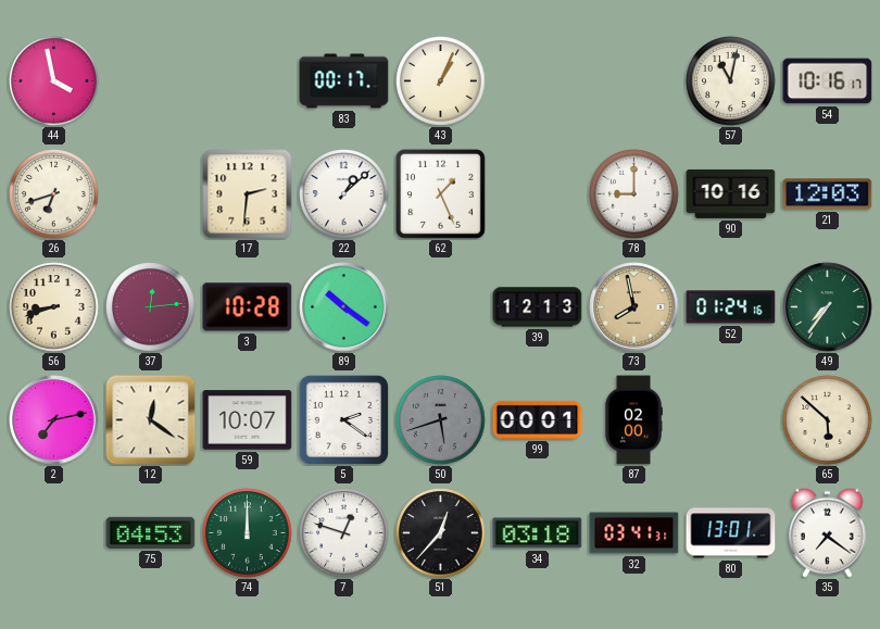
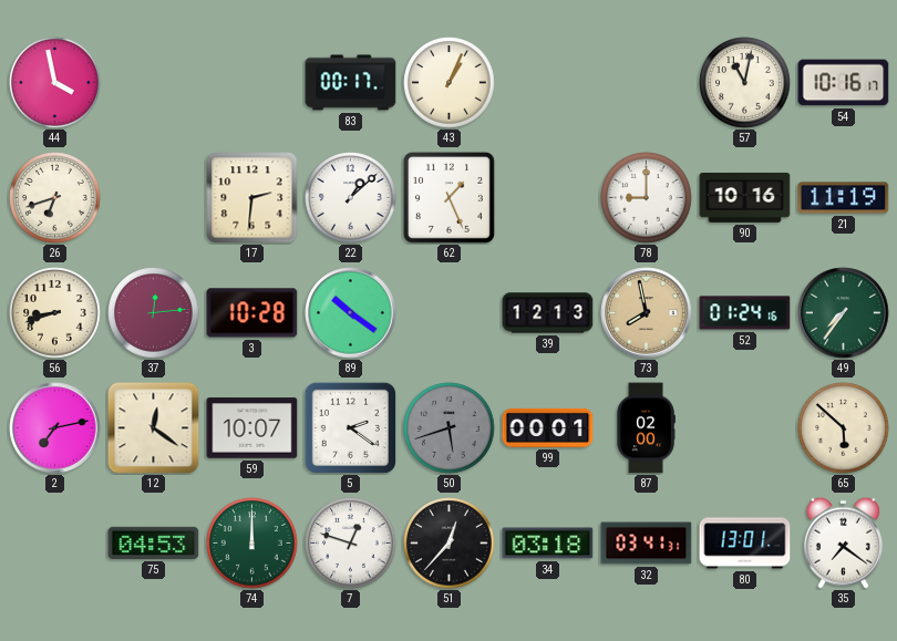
21: 12:03 -> 11:19
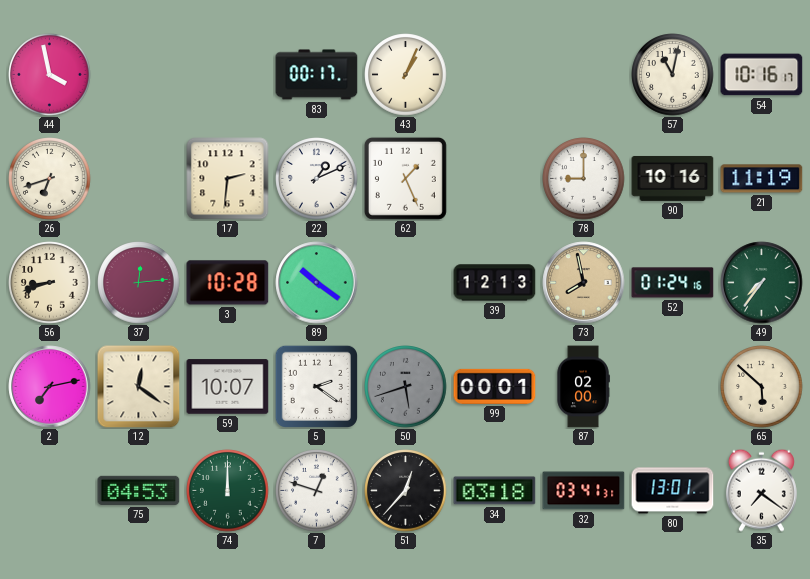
22: 1:08 -> 1:11
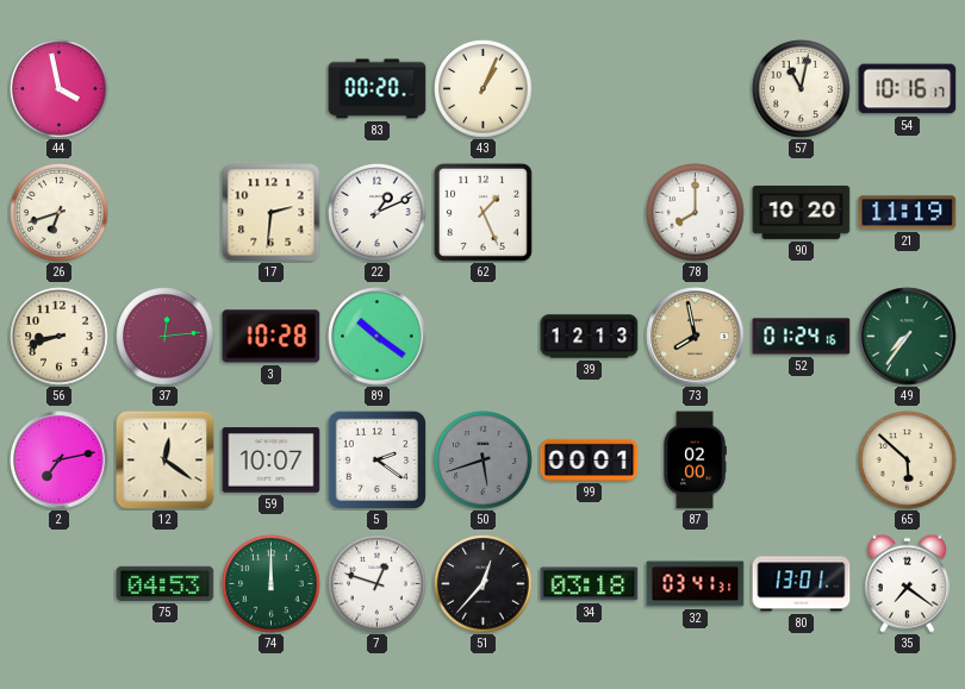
83: 00:17 -> 00:20
78: 9:00 -> 8:00
90: 10:16 -> 10:20
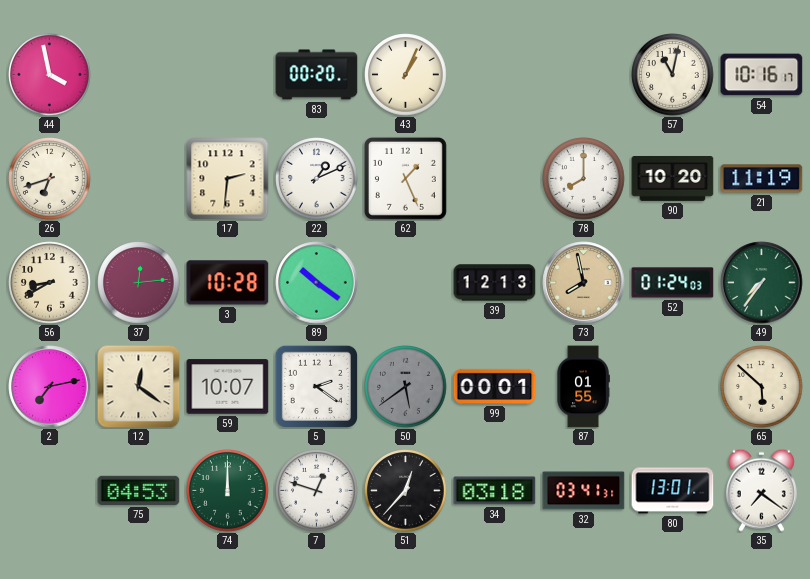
56: 8:42 -> 8:40
52: 01:24:16 -> 01:24:03
50: 5:42 -> 5:39
87: 02:00 -> 01:55
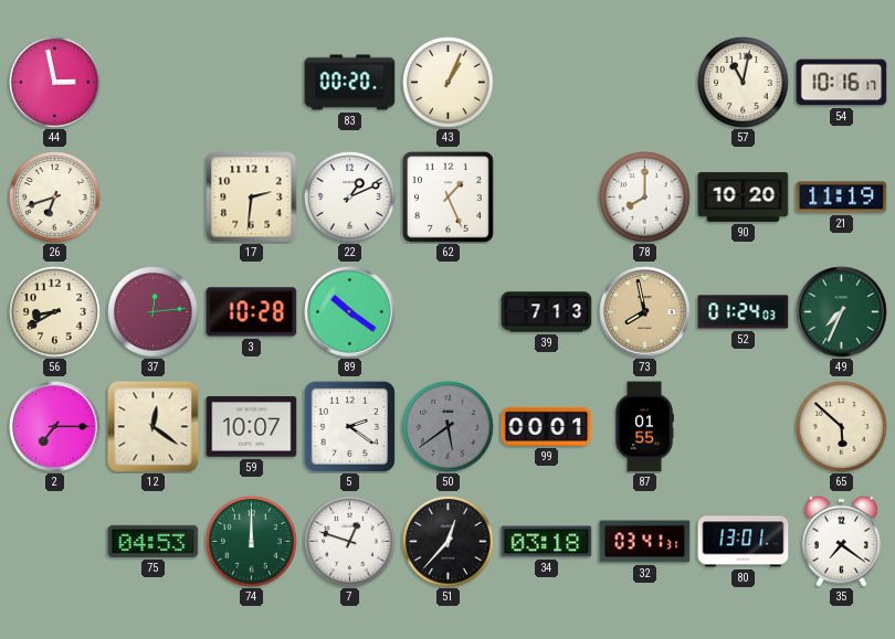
44: 3:58 -> 2:58
39: 12:13 -> 7:13
49: 7:36 -> 7:34
2: 7:13 -> 7:15
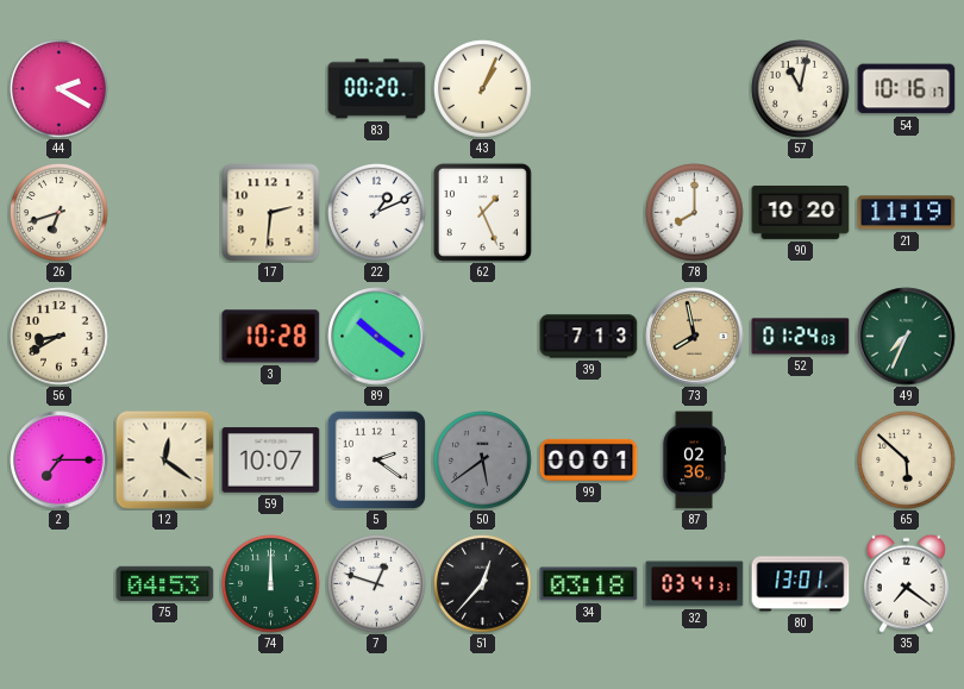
44: 2:58 -> 2:20
37: 12:14 -> none
87: 01:55 -> 02:36
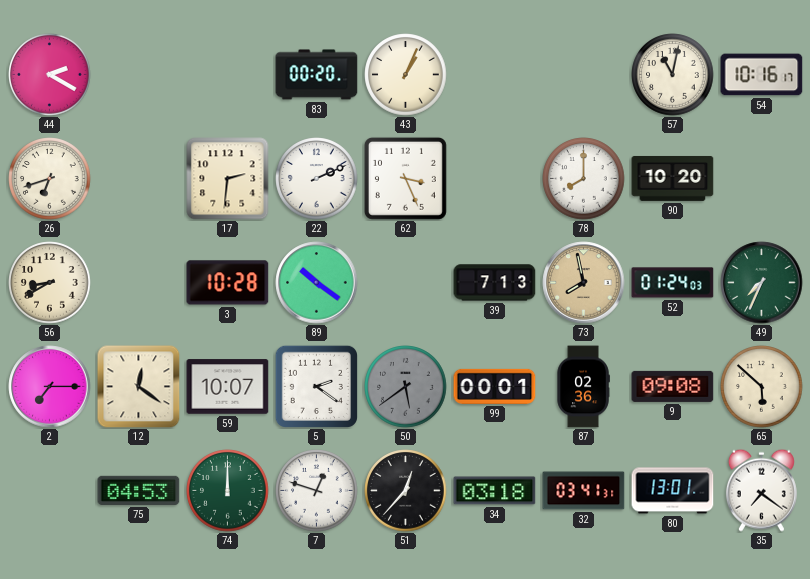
22: 1:11 -> 2:11
62: 1:26 -> 3:26
21: 11:19 -> none
9: none -> 09:08
